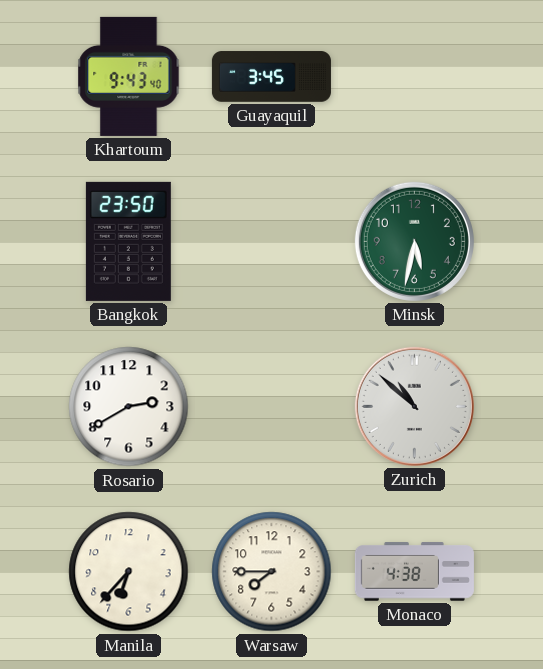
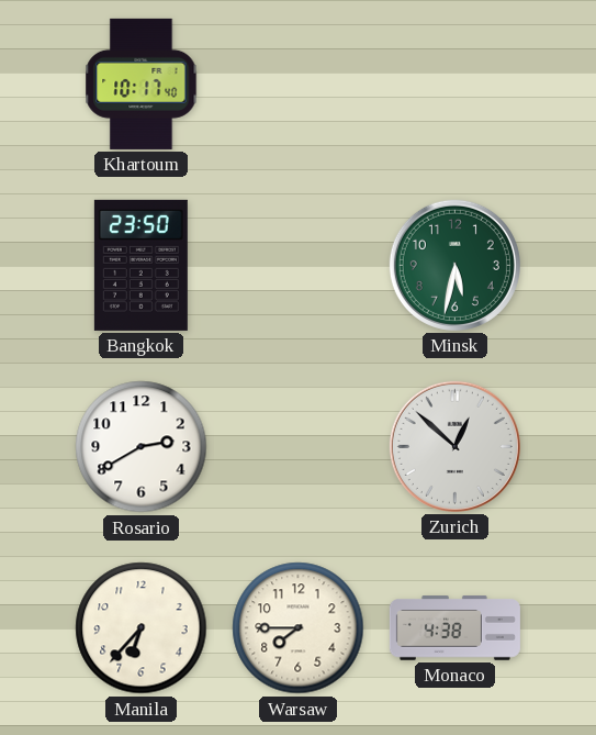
Khartoum: 9:43 -> 10:17
Guayaquil: 3:45 -> none
Zurich: 10:52 -> 12:52
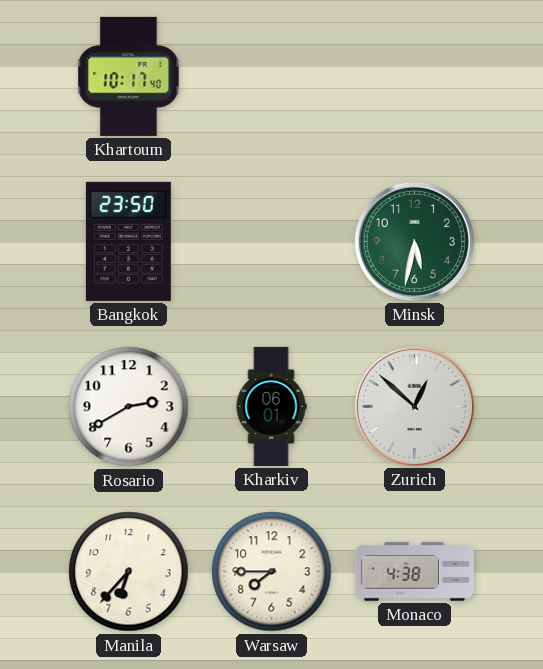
Kharkiv: none -> 06:01
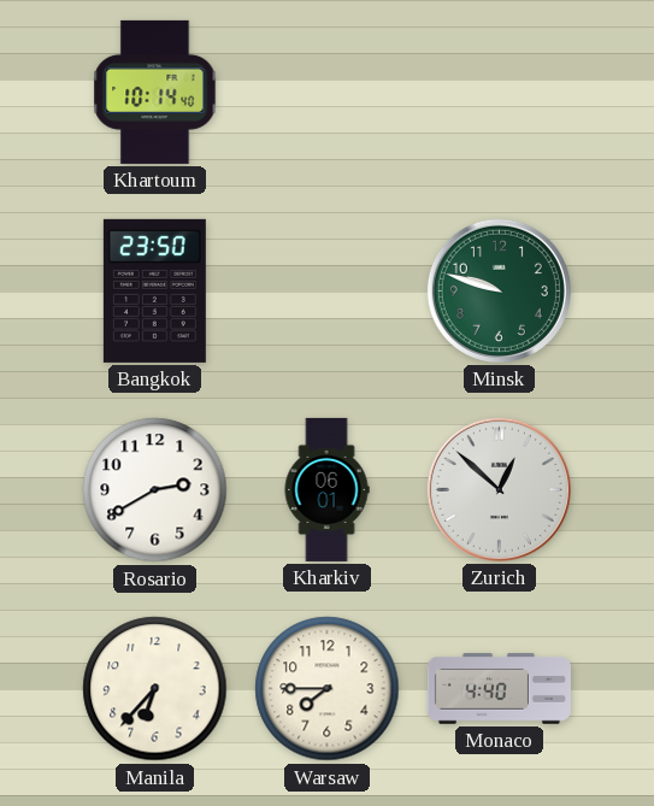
Khartoum: 10:17 -> 10:14
Minsk: 5:32 -> 9:48
Monaco: 4:38 -> 4:40
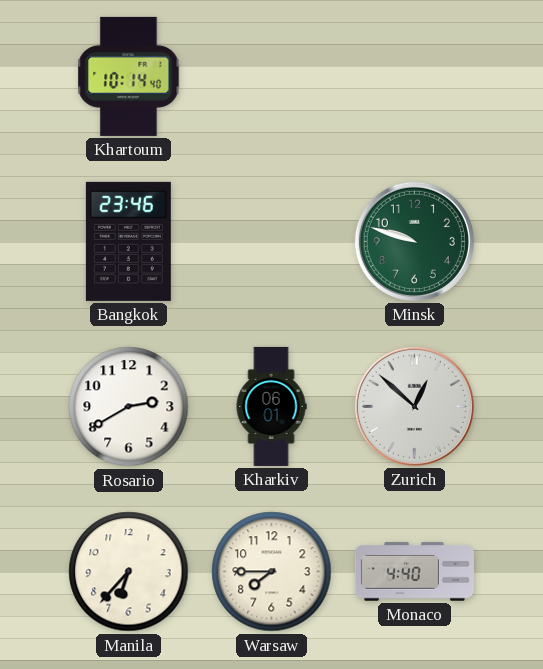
Bangkok: 23:50 -> 23:46
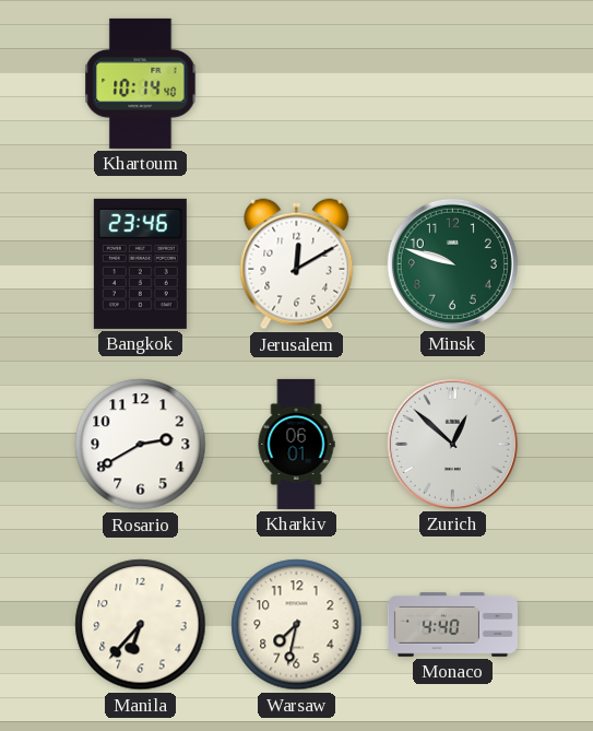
Jerusalem: none -> 12:10
Warsaw: 7:45 -> 7:32
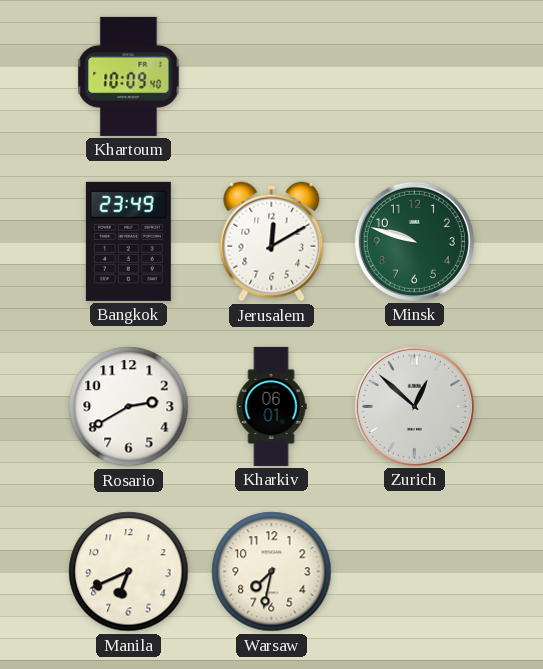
Khartoum: 10:14 -> 10:09
Bangkok: 23:46 -> 23:49
Manila: 6:37 -> 6:41
Monaco: 4:40 -> none
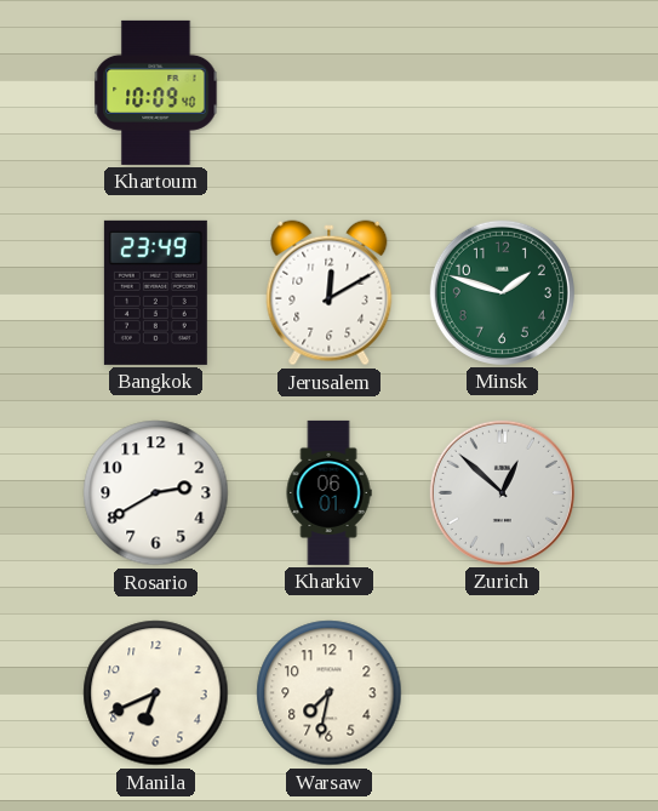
Minsk: 9:48 -> 1:48
